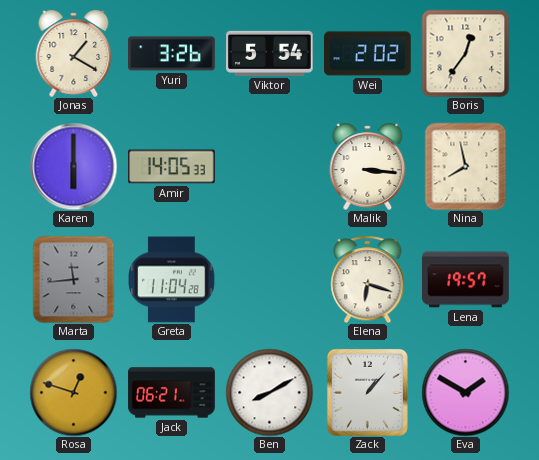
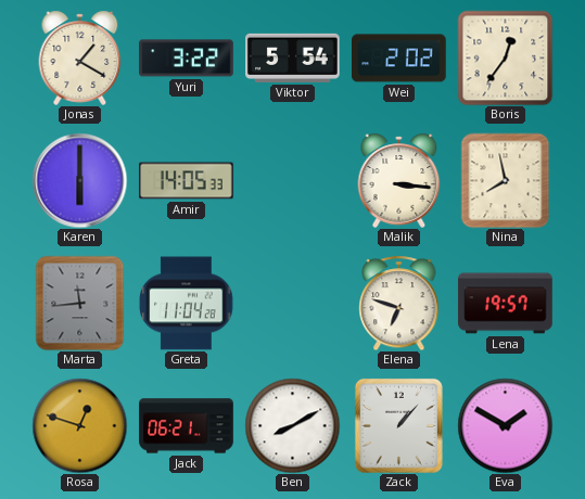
Yuri: 3:26 -> 3:22
Elena: 6:18 -> 6:48
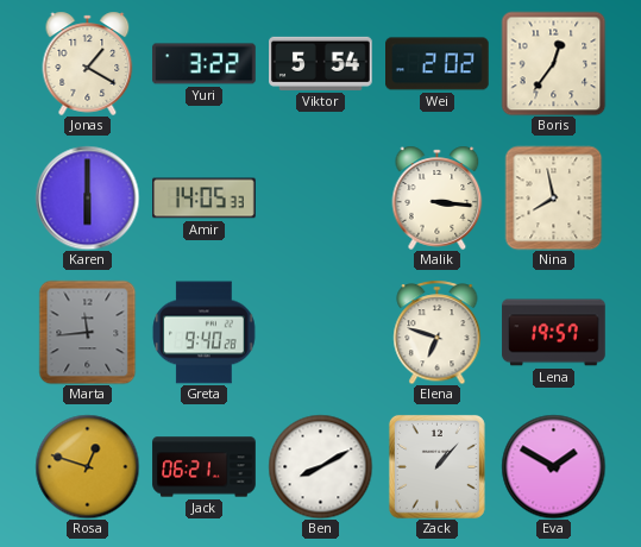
Greta: 11:04 -> 9:40
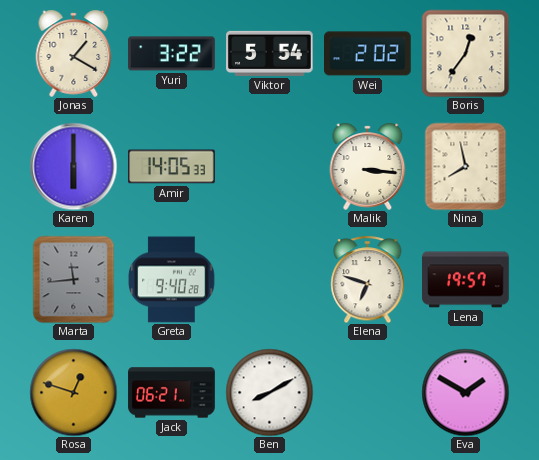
Zack: 1:07 -> none
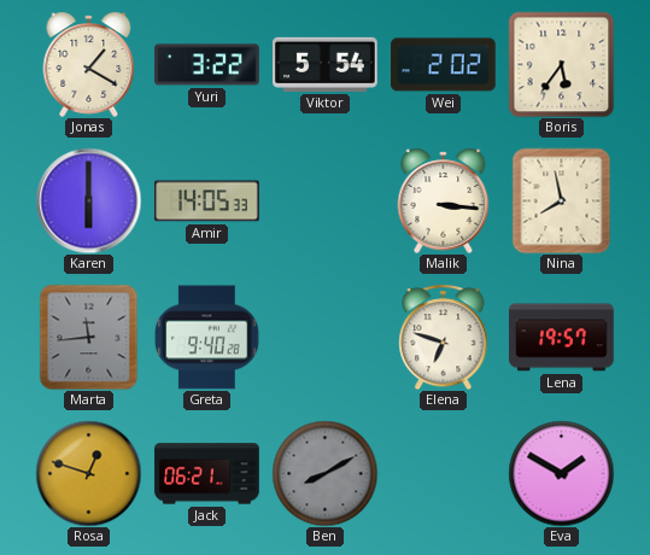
Boris: 12:36 -> 5:36
Ben dial: white -> grey
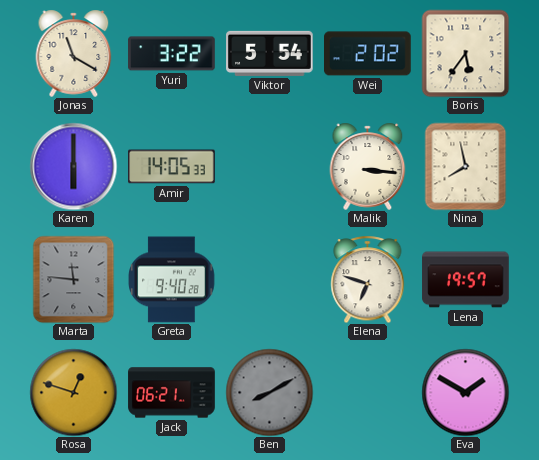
Jonas: 1:20 -> 11:20
Marta: 11:44 -> 11:46
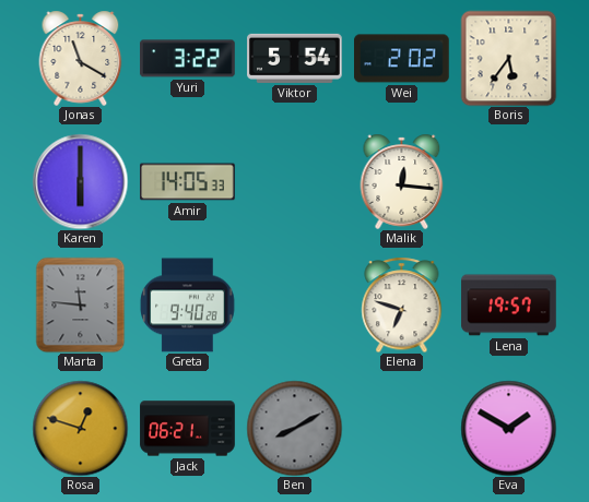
Malik: 3:16 -> 12:16
Nina: 7:58 -> none
